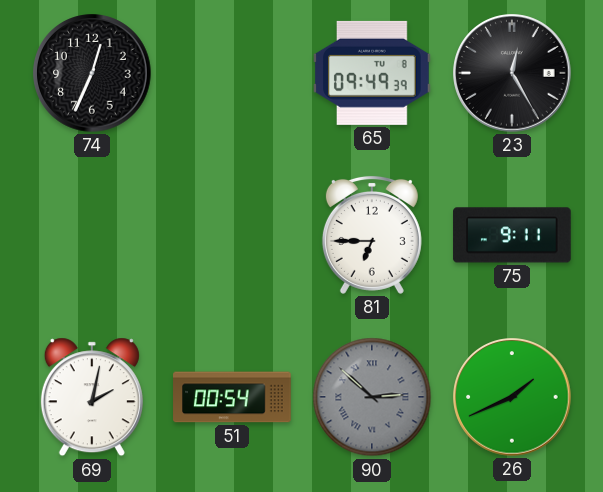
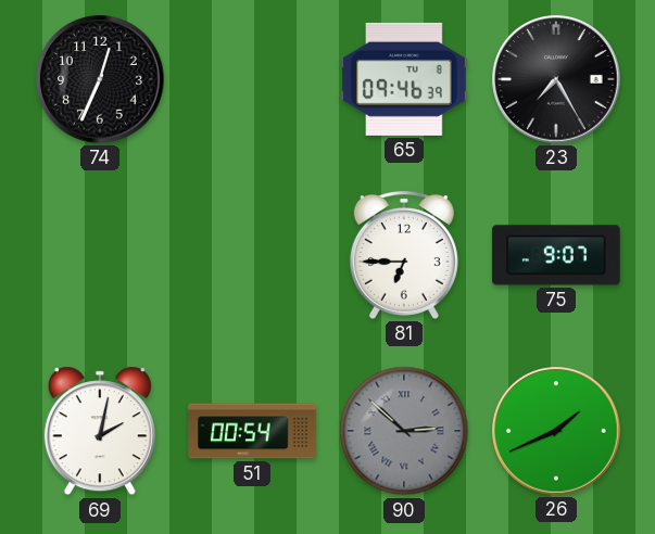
65: 09:49 -> 09:46
23: 12:25 -> 7:25
75: 9:11 -> 9:07
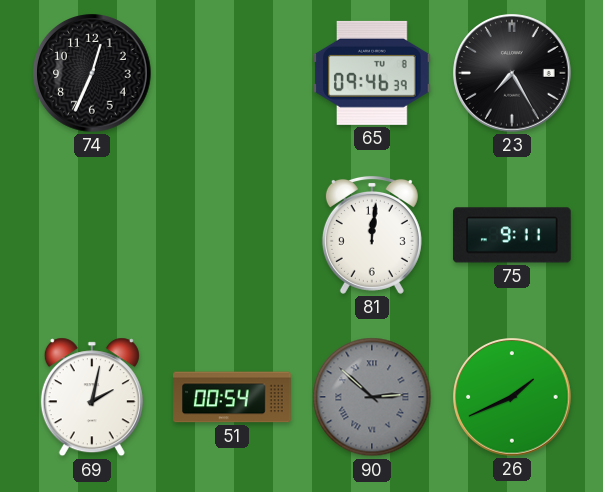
81: 6:45 -> 12:01
75: 9:07 -> 9:11
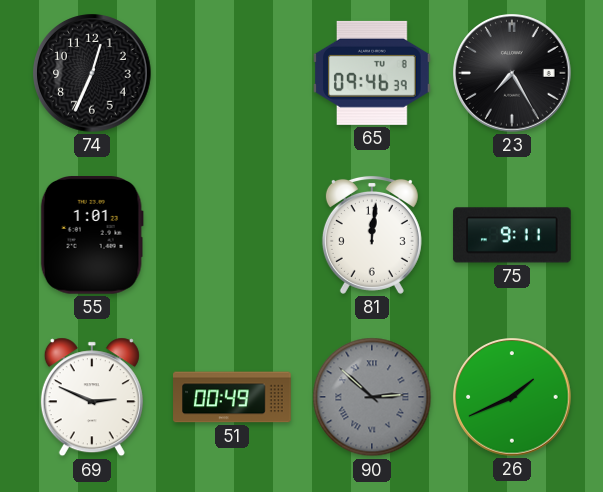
55: none -> 1:01
69: 2:02 -> 2:49
51: 00:54 -> 00:49
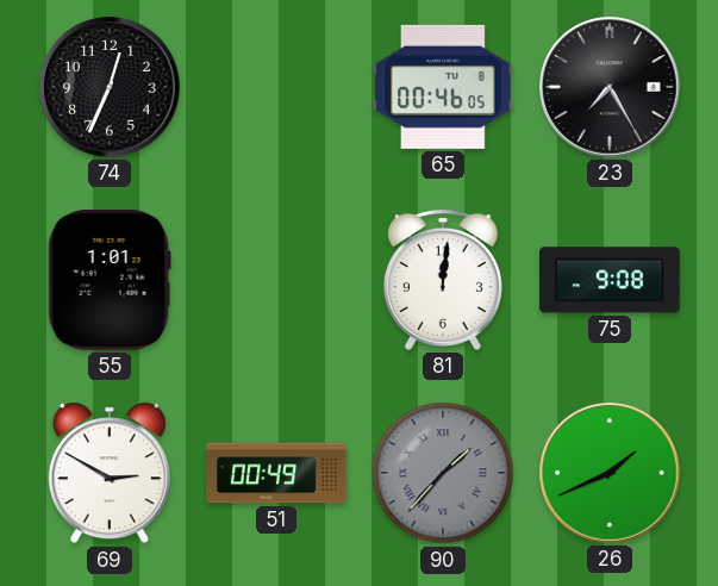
65: 09:46 -> 00:46
75: 9:11 -> 9:08
69: 2:49 -> 2:50
90: 2:52 -> 1:37
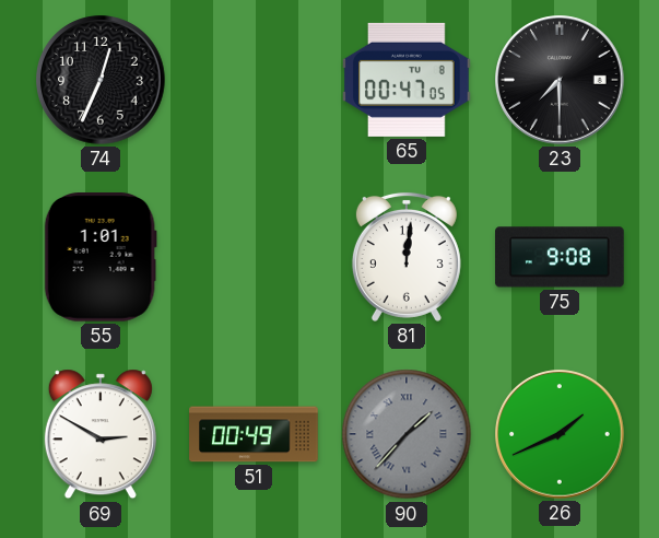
65: 00:46 -> 00:47
23: 7:25 -> 7:30
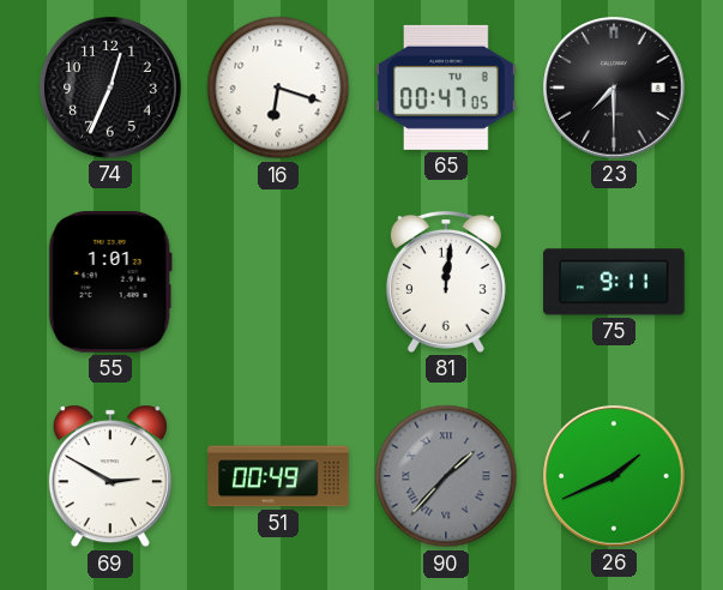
16: none -> 6:18
75: 9:08 -> 9:11
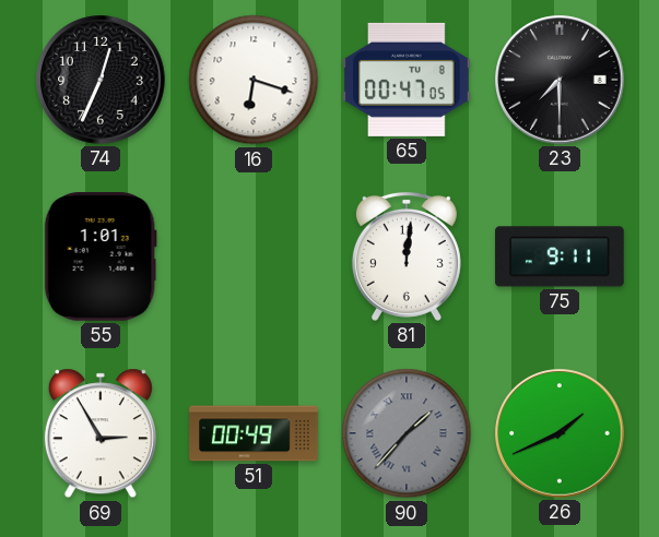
69: 2:50 -> 2:55
